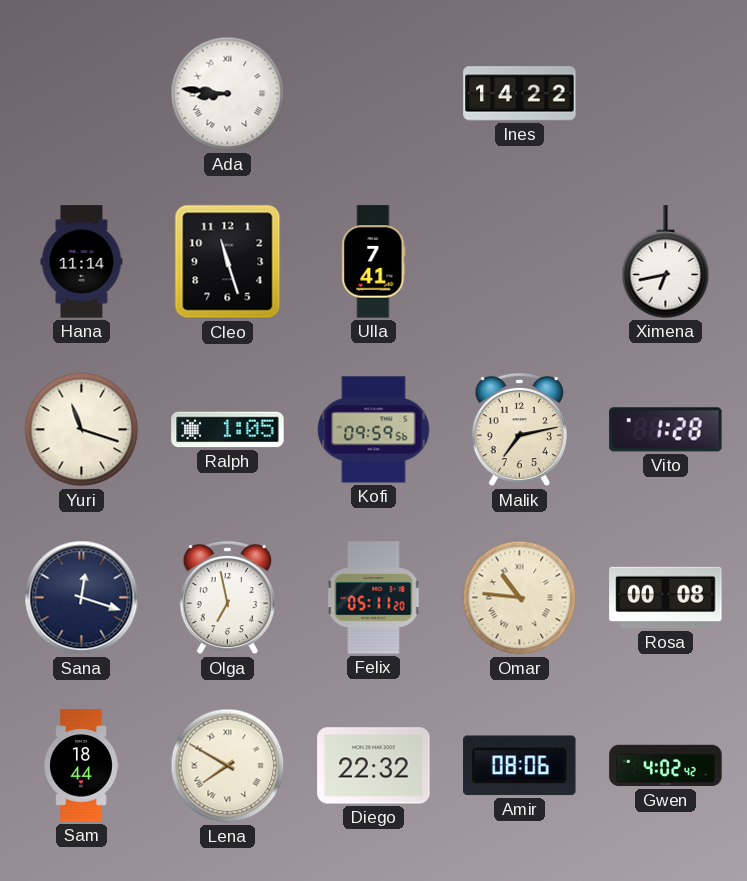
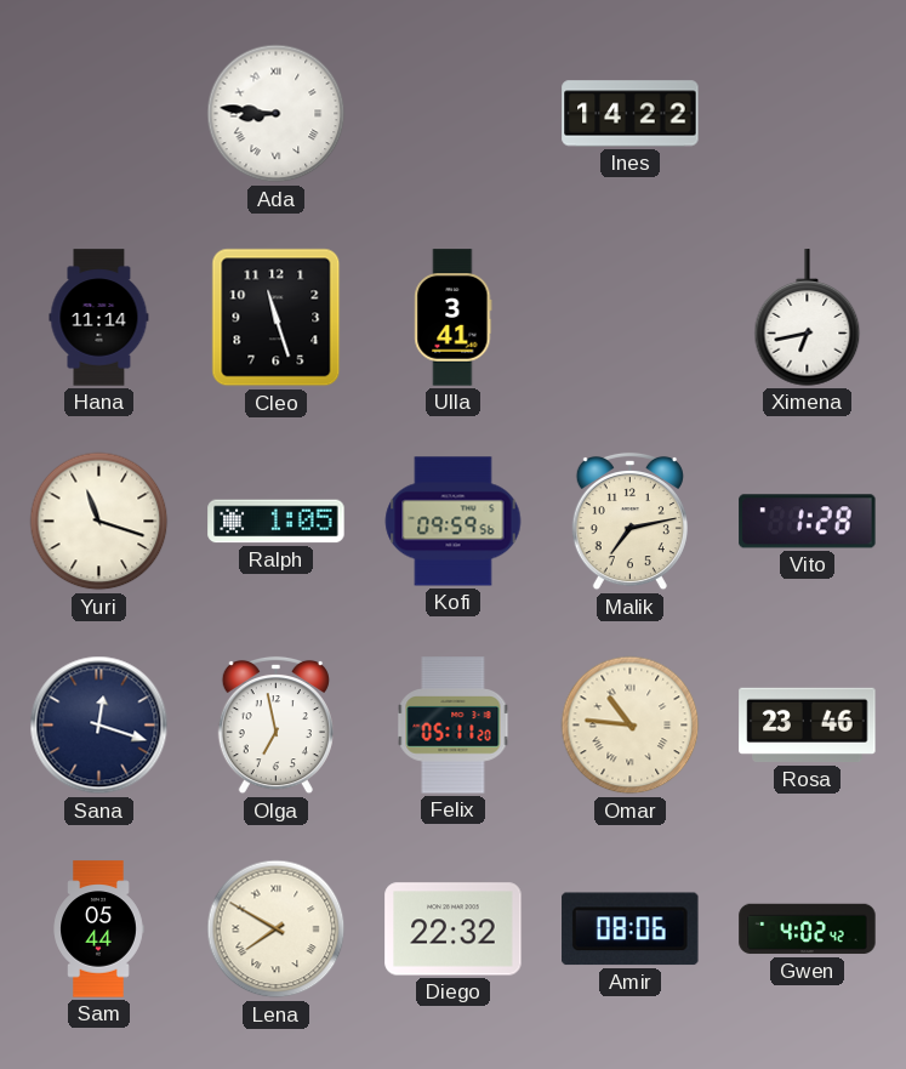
Ulla: 7:41 -> 3:41
Rosa: 00:08 -> 23:46
Sam: 18:44 -> 05:44
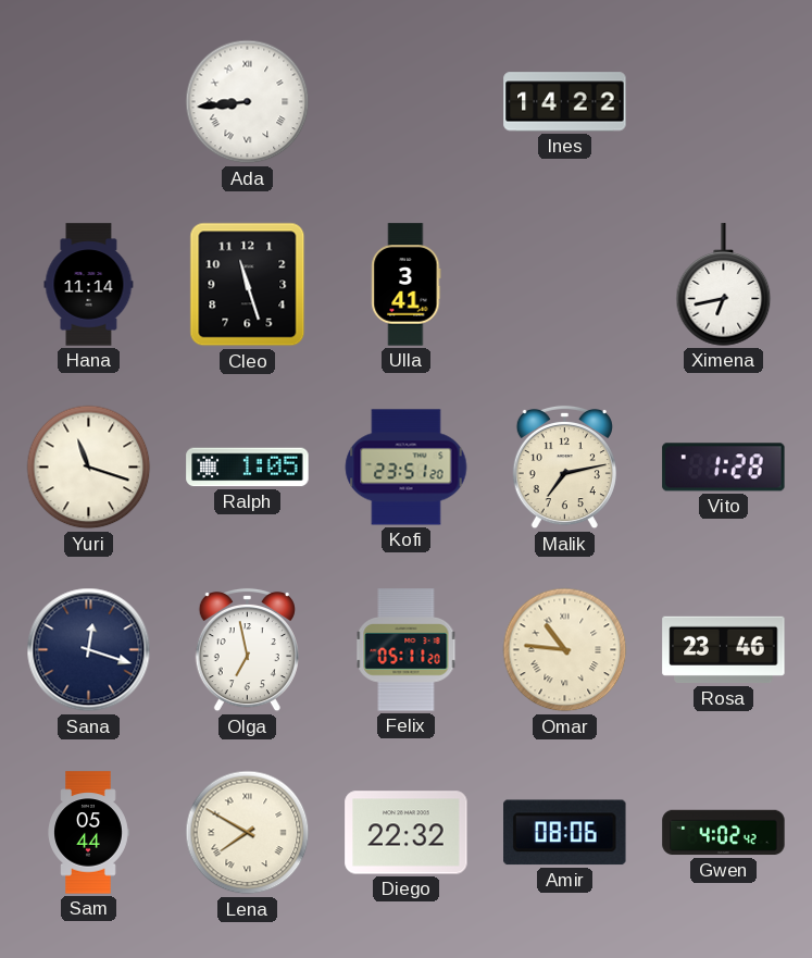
Ada: 8:46 -> 8:44
Kofi: 09:59 -> 23:51
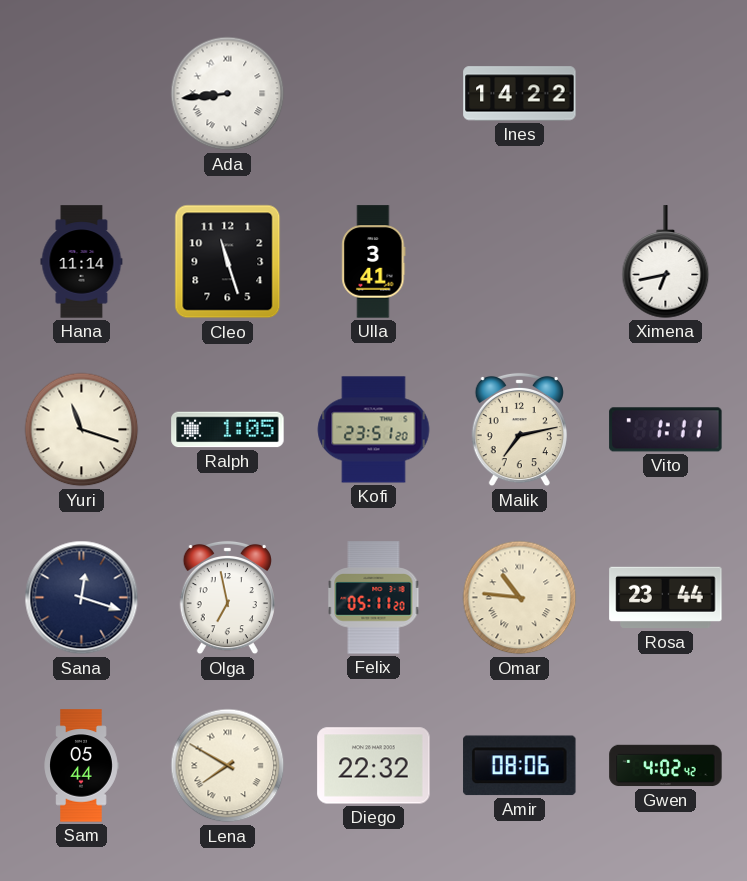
Vito: 1:28 -> 1:11
Rosa: 23:46 -> 23:44
